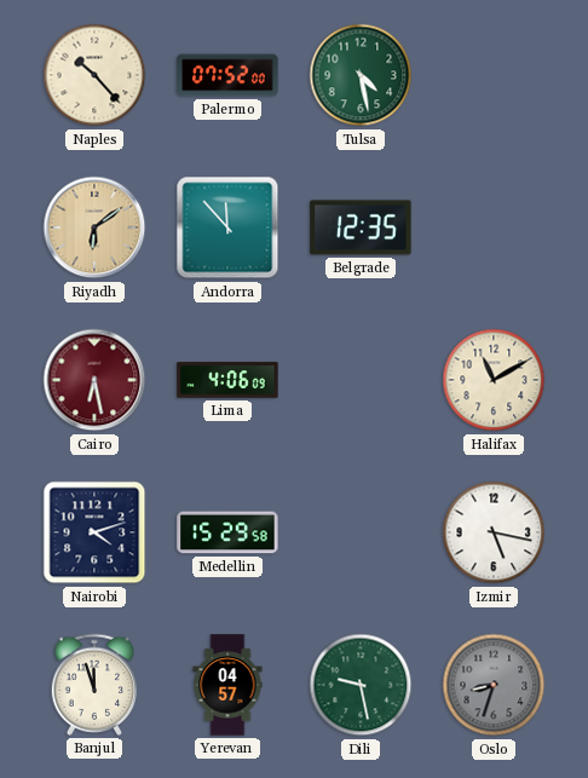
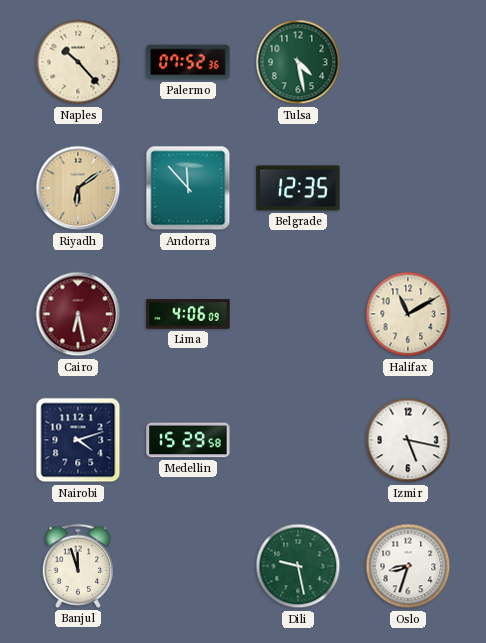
Palermo: 07:52:00 -> 07:52:36
Yerevan: 04:57 -> none
Oslo dial: grey -> white
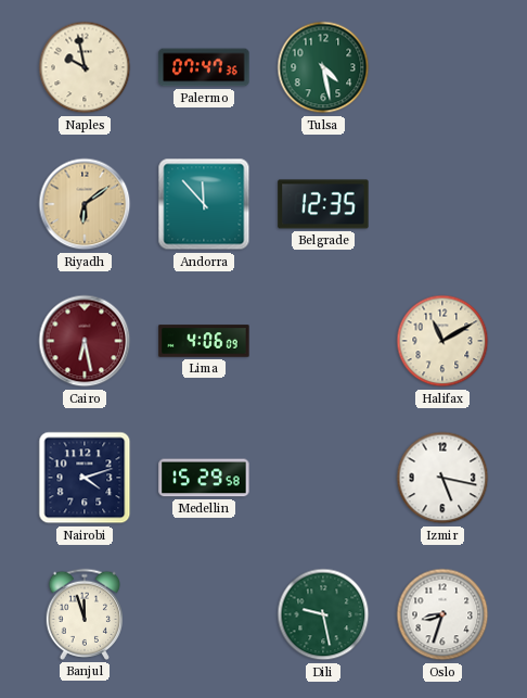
Naples: 10:23 -> 9:58
Palermo: 07:52 -> 07:47
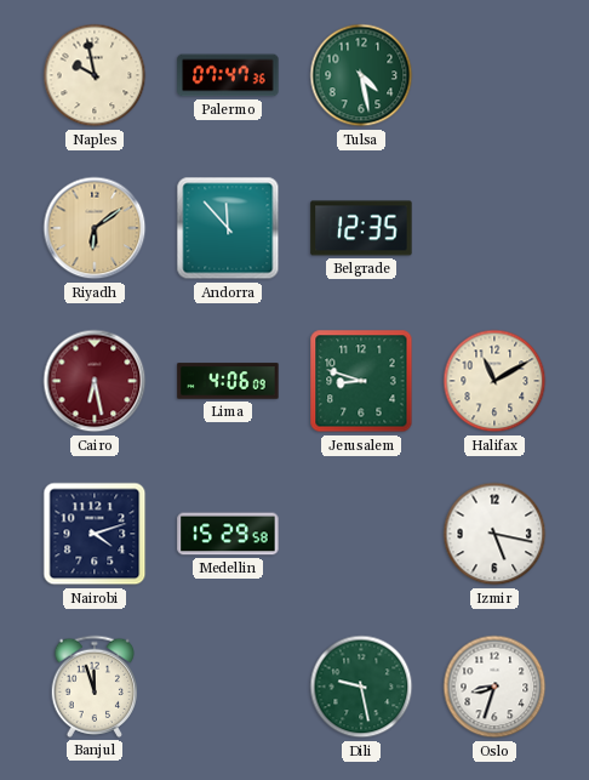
Jerusalem: none -> 8:48
